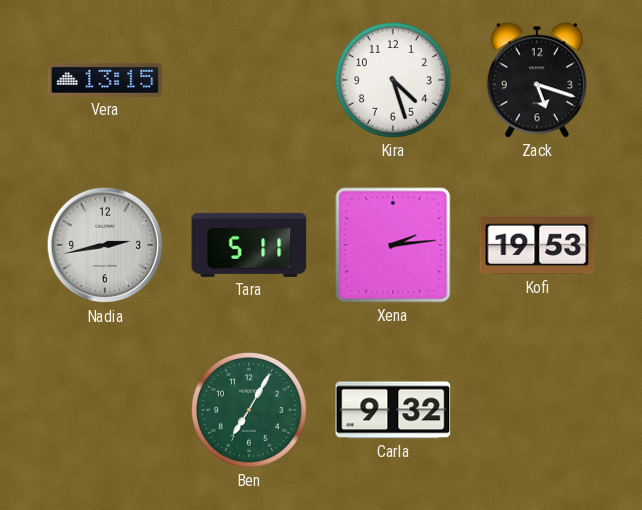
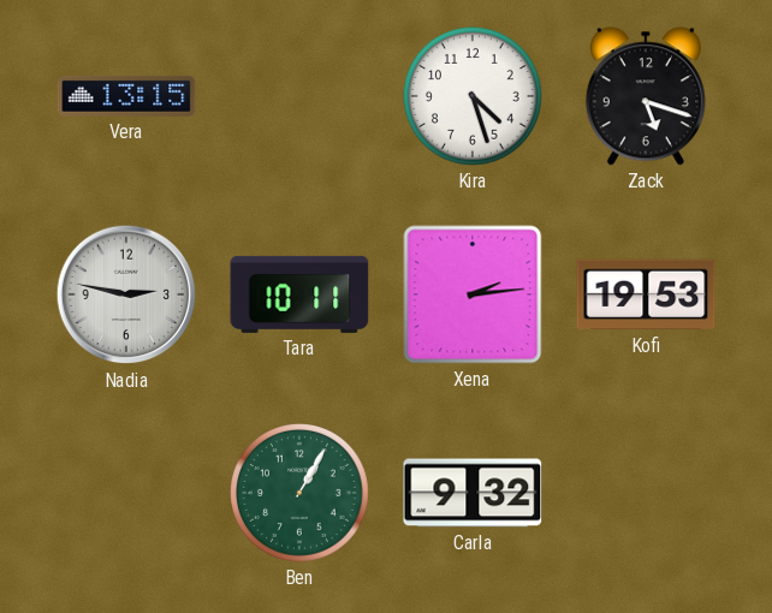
Nadia: 2:43 -> 2:47
Tara: 5:11 -> 10:11
Ben: 7:05 -> 1:05
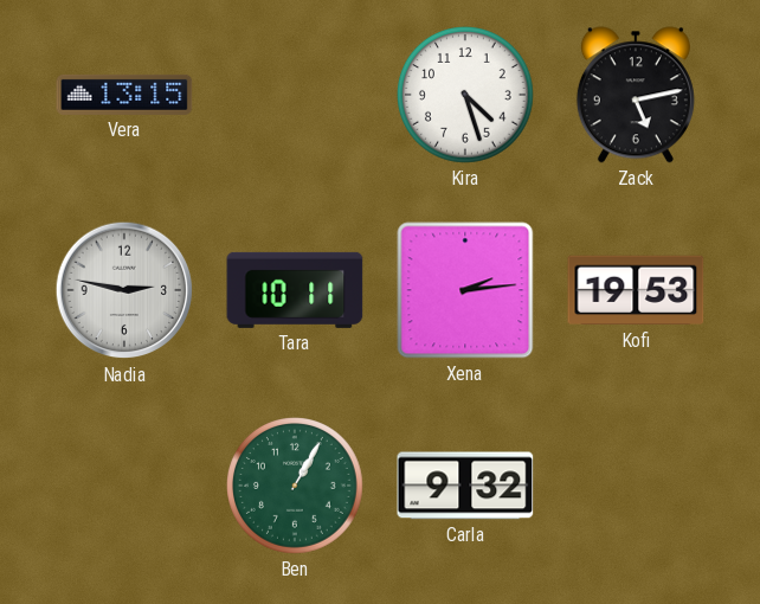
Zack: 5:18 -> 5:13
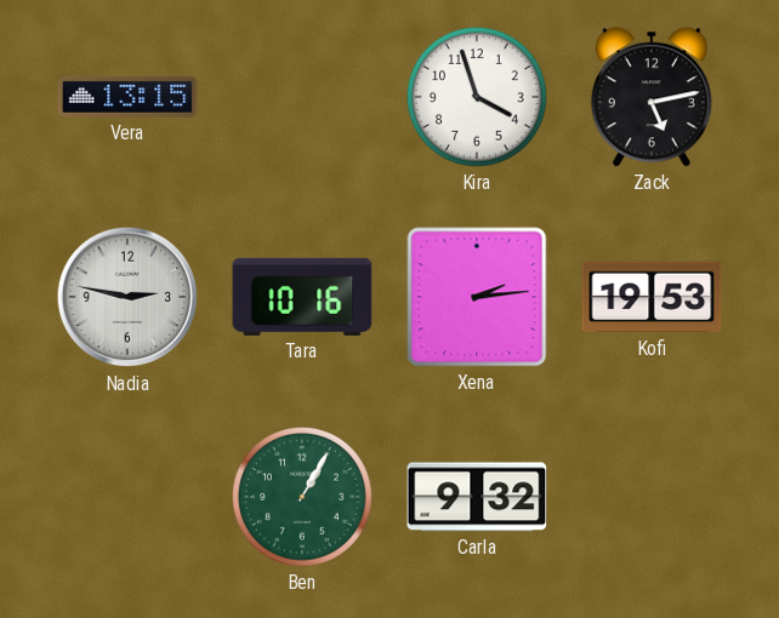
Kira: 4:27 -> 3:57
Tara: 10:11 -> 10:16
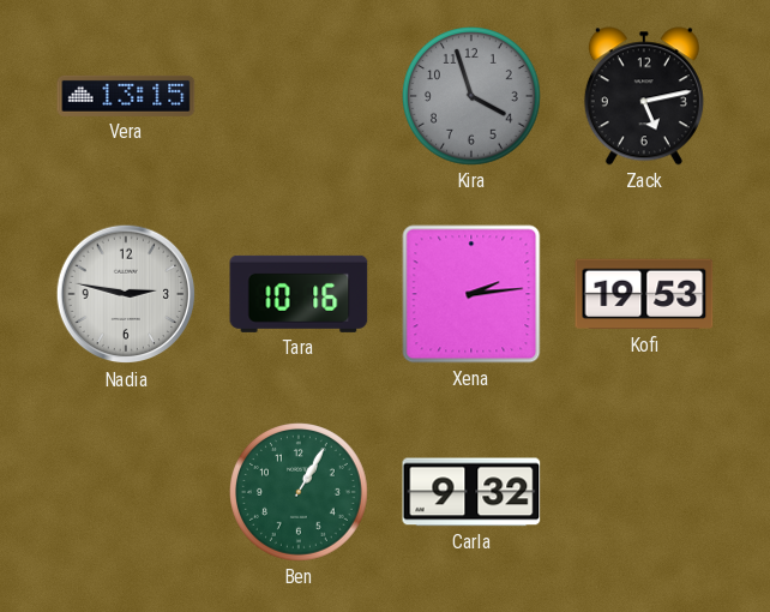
Kira dial: white -> grey
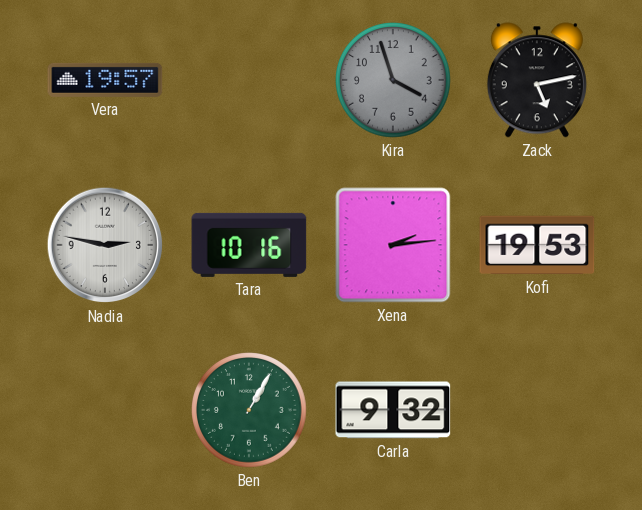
Vera: 13:15 -> 19:57
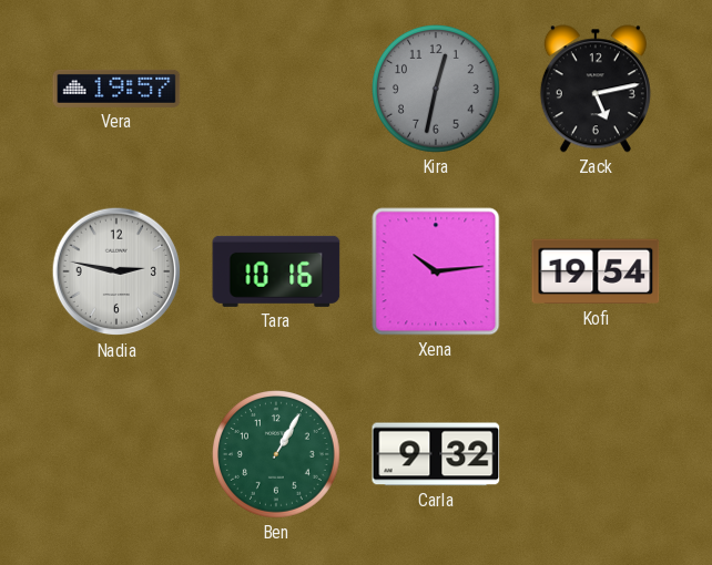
Kira: 3:57 -> 12:32
Xena: 2:14 -> 10:14
Kofi: 19:53 -> 19:54
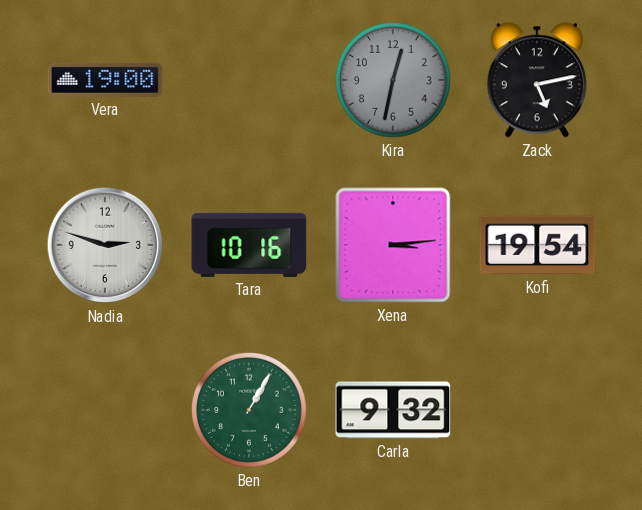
Vera: 19:57 -> 19:00
Nadia: 2:47 -> 2:48
Xena: 10:14 -> 3:14
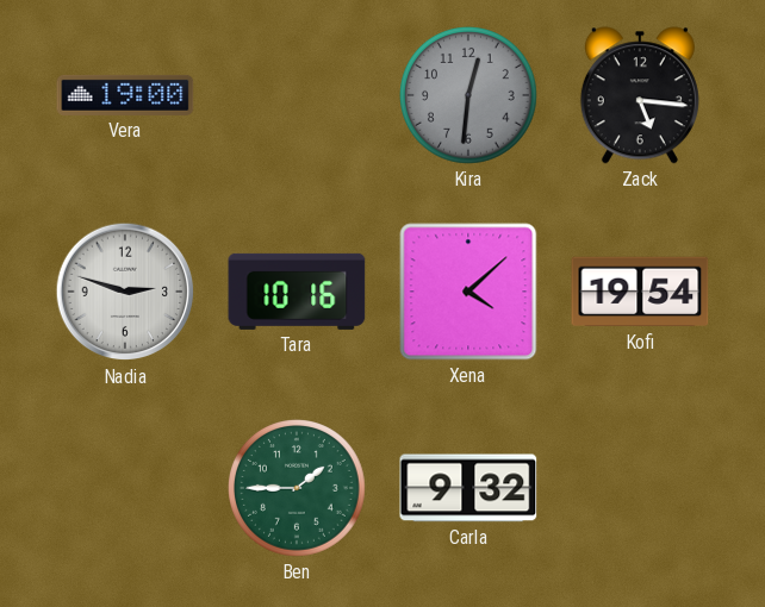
Kira: 12:32 -> 12:31
Zack: 5:13 -> 5:16
Xena: 3:14 -> 4:08
Ben: 1:05 -> 1:45
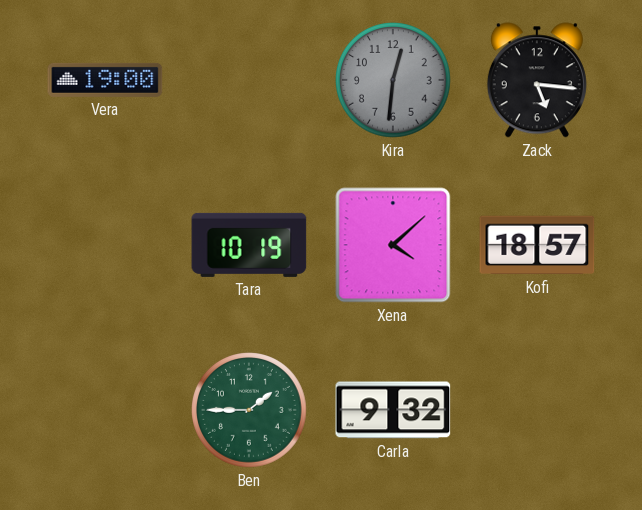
Nadia: 2:48 -> none
Tara: 10:16 -> 10:19
Kofi: 19:54 -> 18:57
